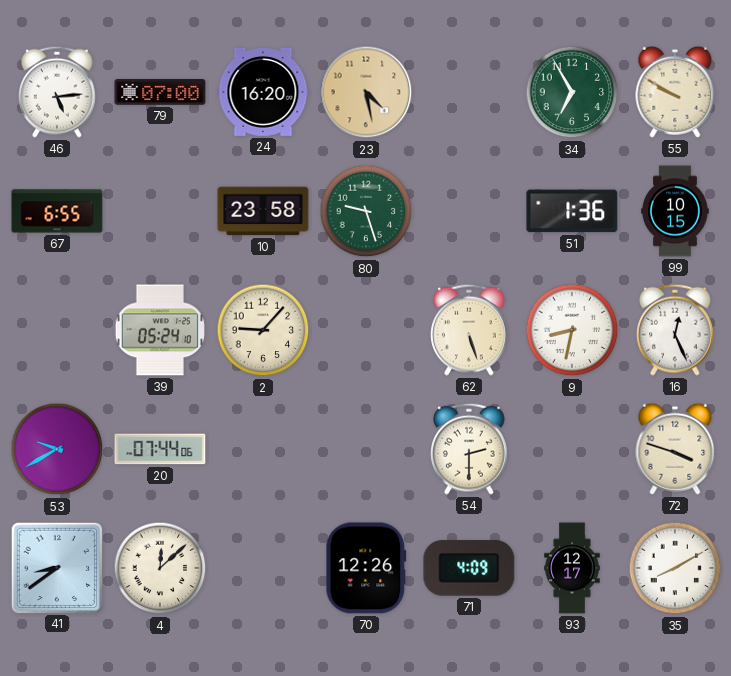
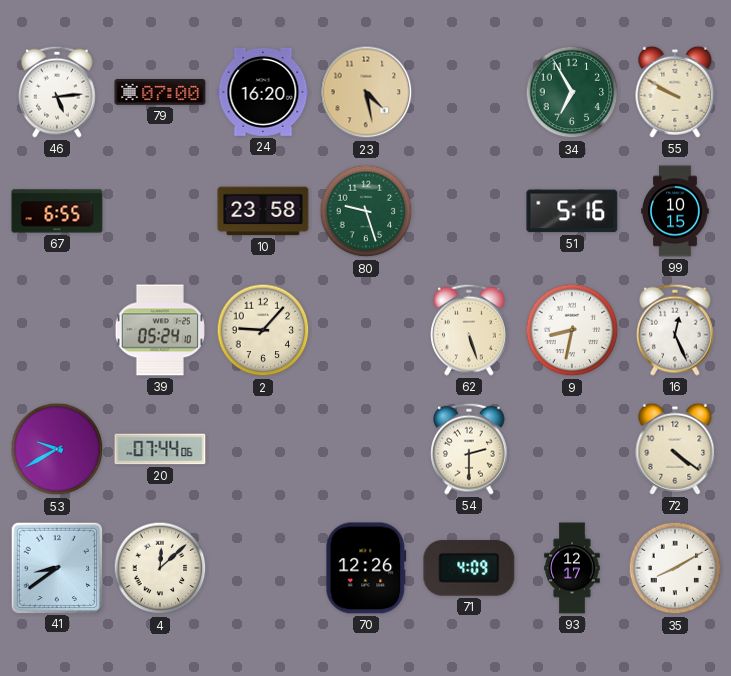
51: 1:36 -> 5:16
72: 3:48 -> 4:21
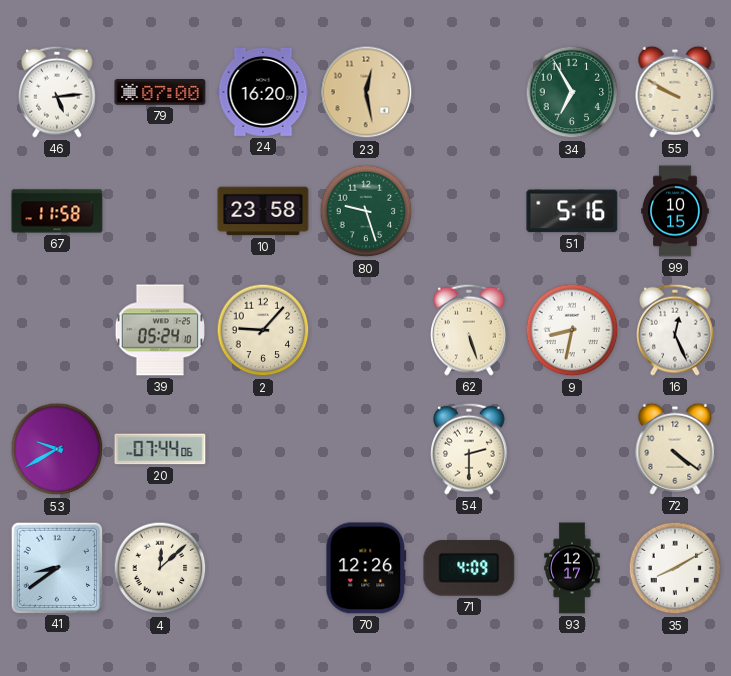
23: 4:28 -> 12:28
67: 6:55 -> 11:58
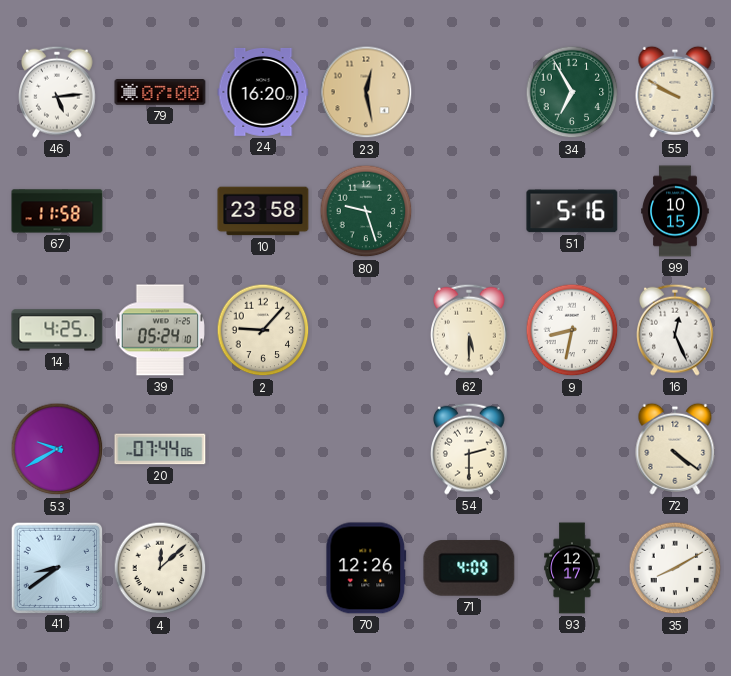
14: none -> 4:25
62: 5:27 -> 5:30
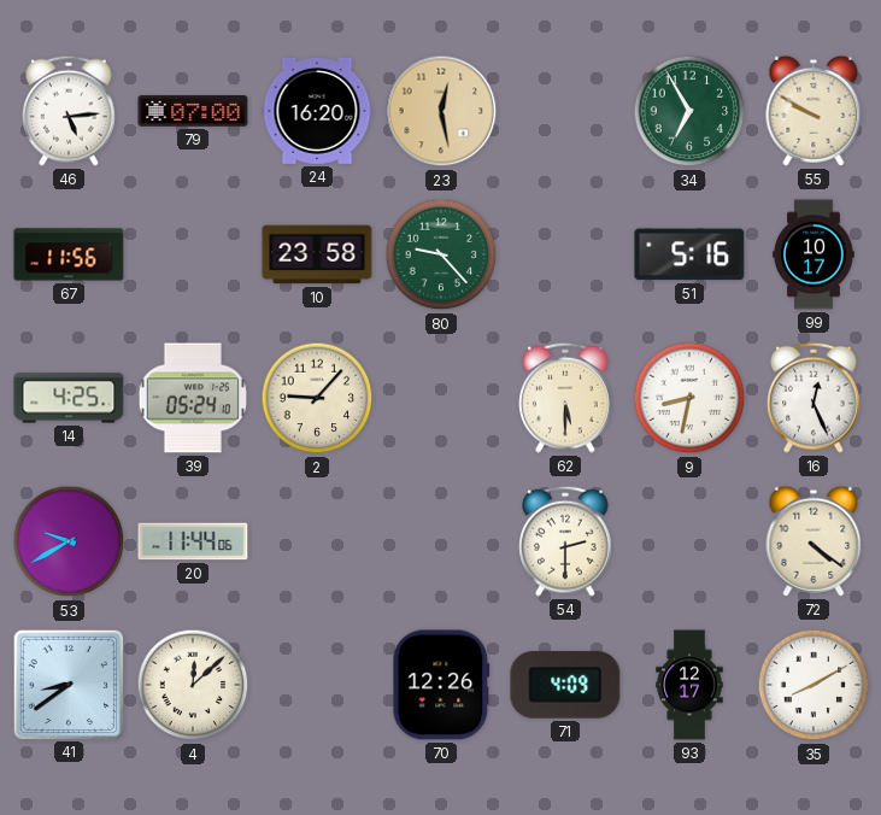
67: 11:58 -> 11:56
80: 9:27 -> 9:23
99: 10:15 -> 10:17
20: 07:44 -> 11:44
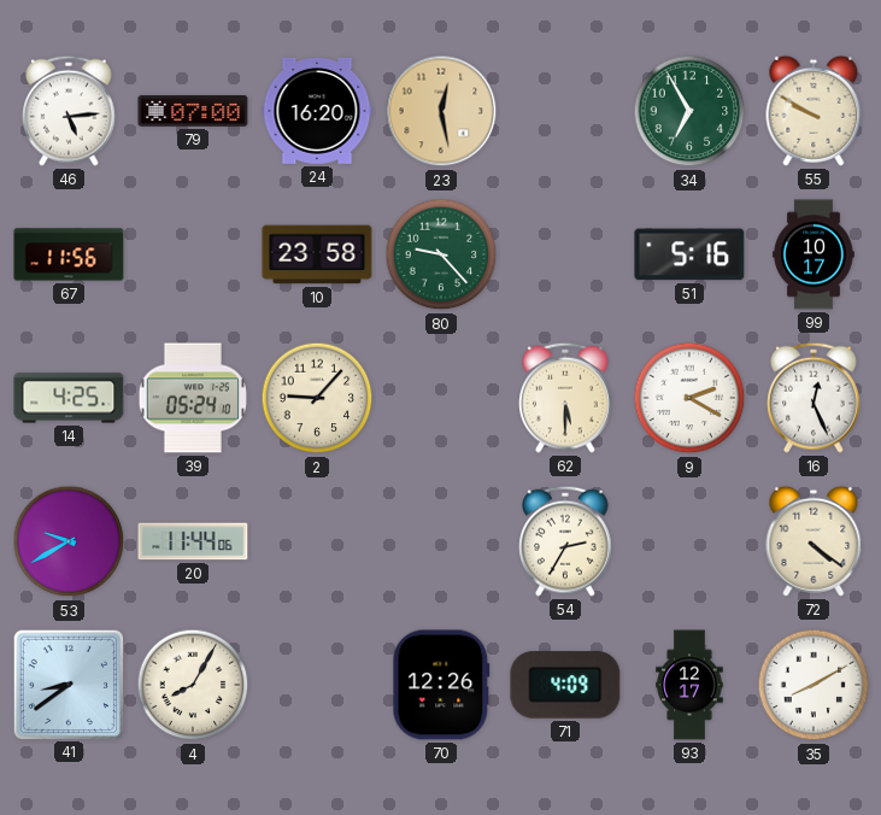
9: 8:32 -> 2:20
54: 2:30 -> 2:35
4: 12:08 -> 8:05
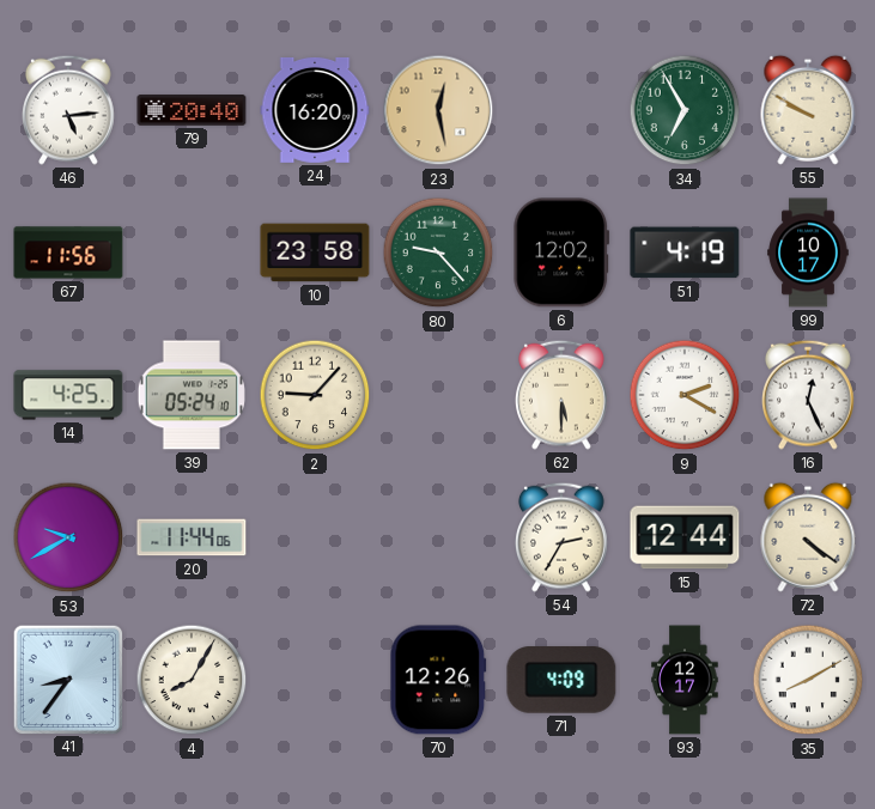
79: 07:00 -> 20:40
6: none -> 12:02
51: 5:16 -> 4:19
15: none -> 12:44
41: 8:39 -> 8:36
